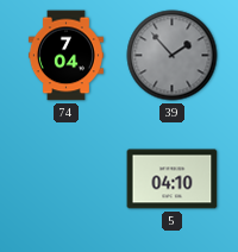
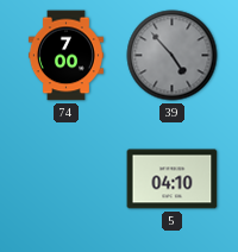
74: 7:04 -> 7:00
39: 1:53 -> 4:53
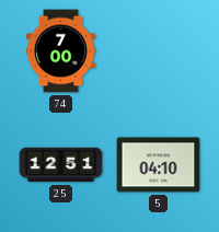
39: 4:53 -> none
25: none -> 12:51
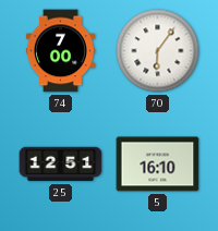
70: none -> 6:06
5: 04:10 -> 16:10
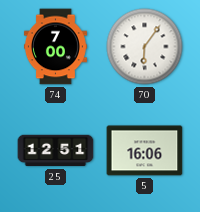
5: 16:10 -> 16:06
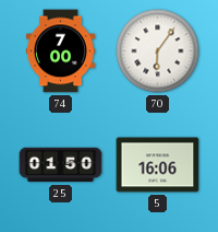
25: 12:51 -> 01:50
